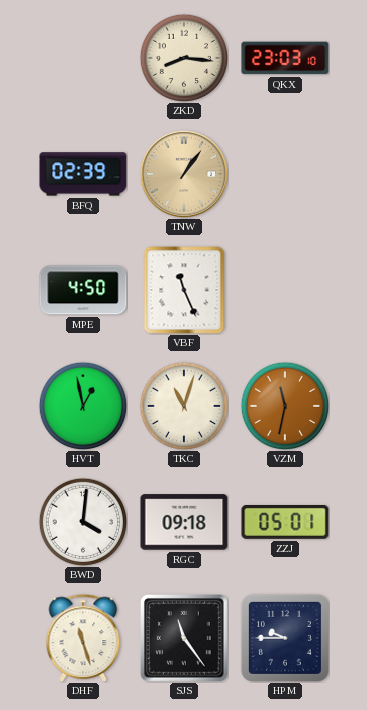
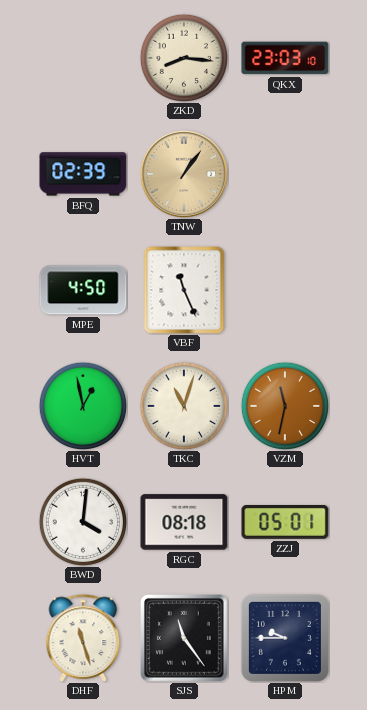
RGC: 09:18 -> 08:18
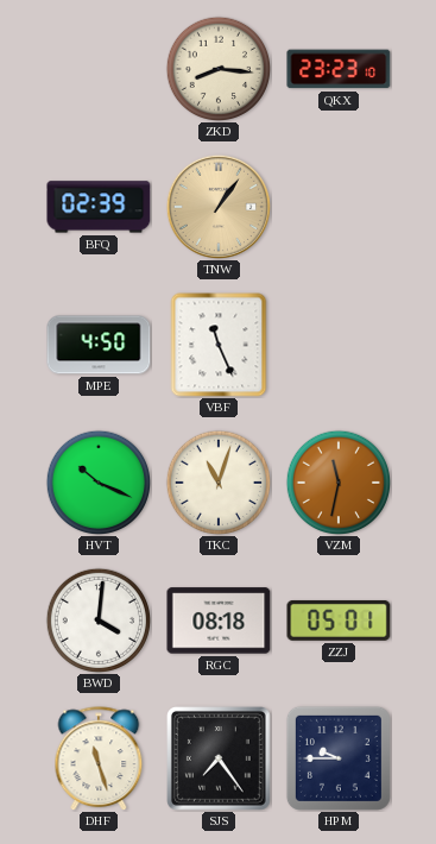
QKX: 23:03 -> 23:23
HVT: 12:58 -> 10:19
SJS: 11:24 -> 7:24
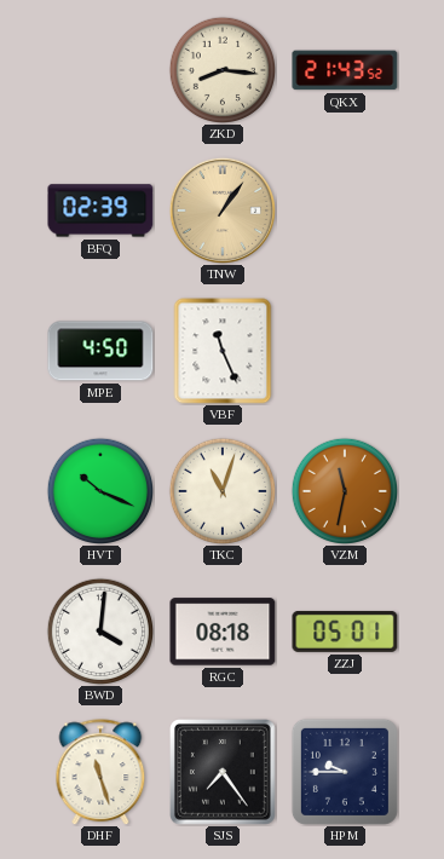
QKX: 23:23 -> 21:43
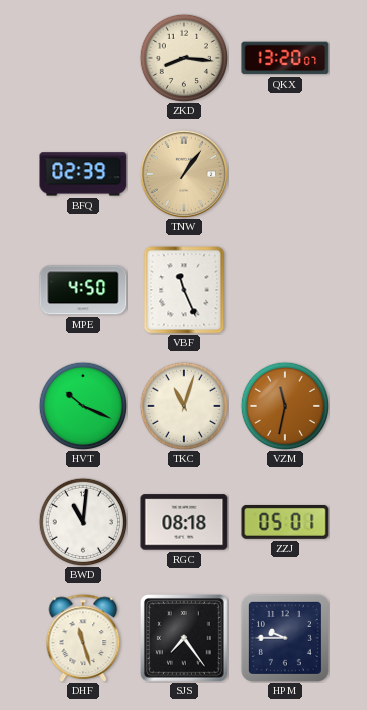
QKX: 21:43 -> 13:20
BWD: 4:01 -> 11:01
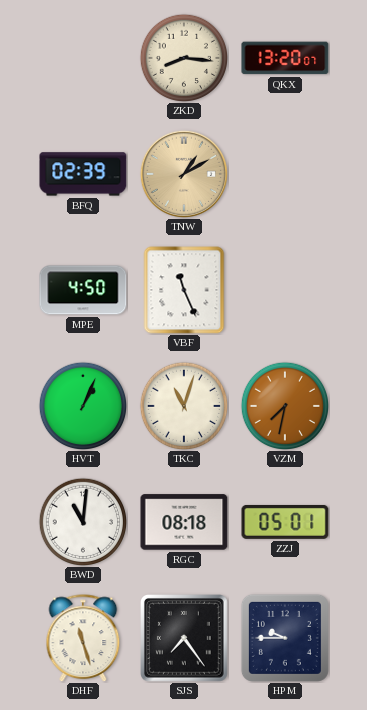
TNW: 1:06 -> 1:10
HVT: 10:19 -> 1:04
VZM: 11:32 -> 7:32
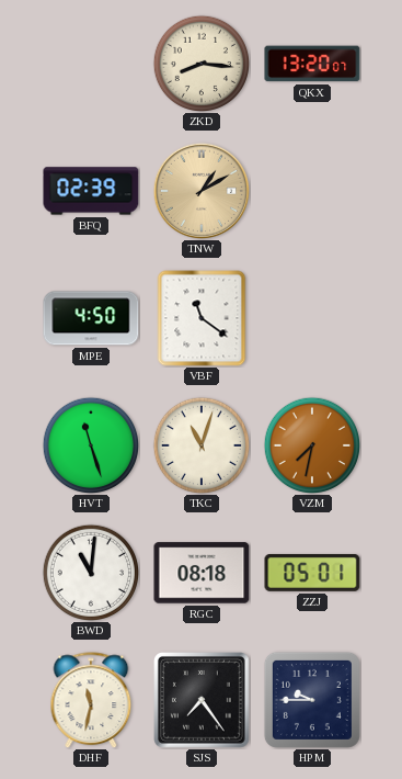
VBF: 11:26 -> 11:21
HVT: 1:04 -> 11:27
DHF: 11:27 -> 11:32
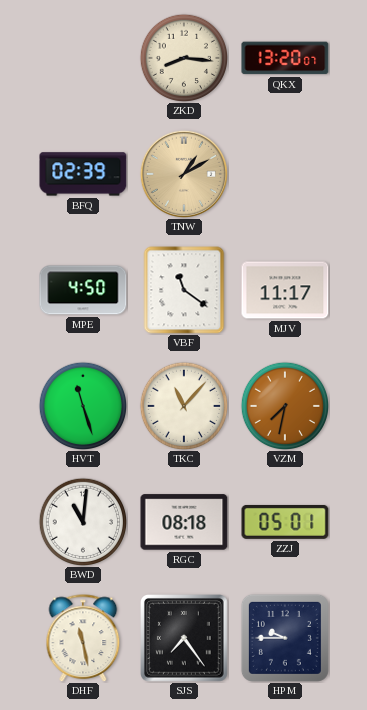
MJV: none -> 11:17
TKC: 11:03 -> 11:07
DHF: 11:32 -> 11:28
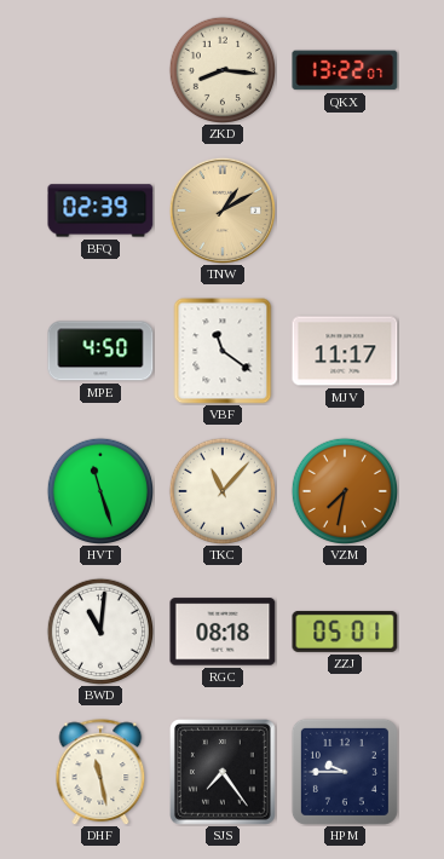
QKX: 13:20 -> 13:22
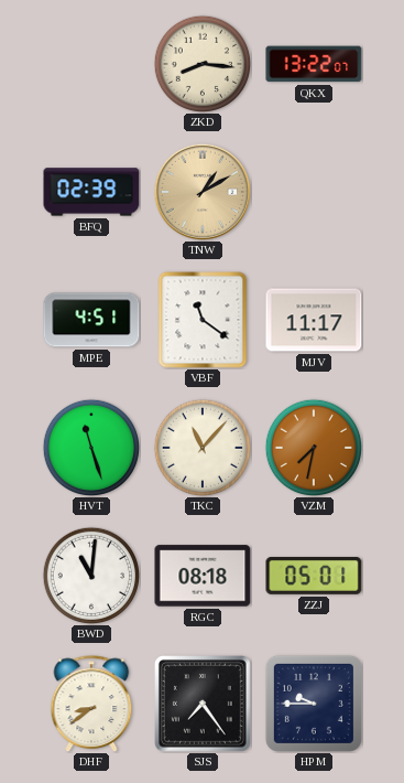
MPE: 4:50 -> 4:51
DHF: 11:28 -> 8:39
